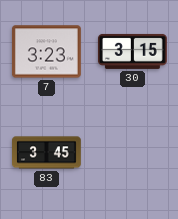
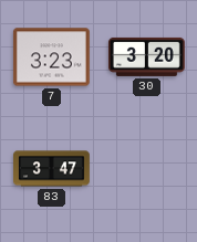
30: 3:15 -> 3:20
83: 3:45 -> 3:47
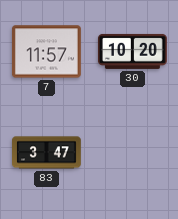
7: 3:23 -> 11:57
30: 3:20 -> 10:20
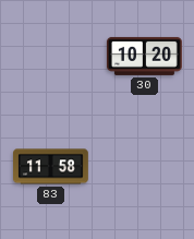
7: 11:57 -> none
83: 3:47 -> 11:58
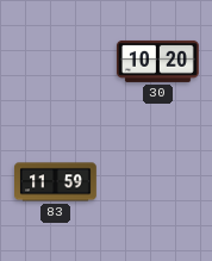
83: 11:58 -> 11:59
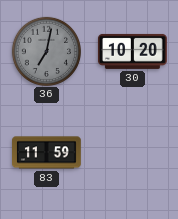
36: none -> 7:02
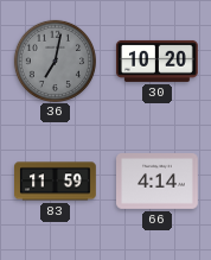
66: none -> 4:14
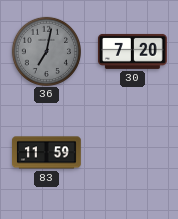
30: 10:20 -> 7:20
66: 4:14 -> none
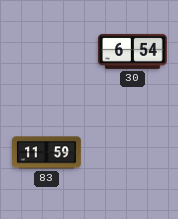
36: 7:02 -> none
30: 7:20 -> 6:54
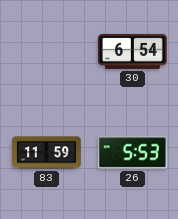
26: none -> 5:53
